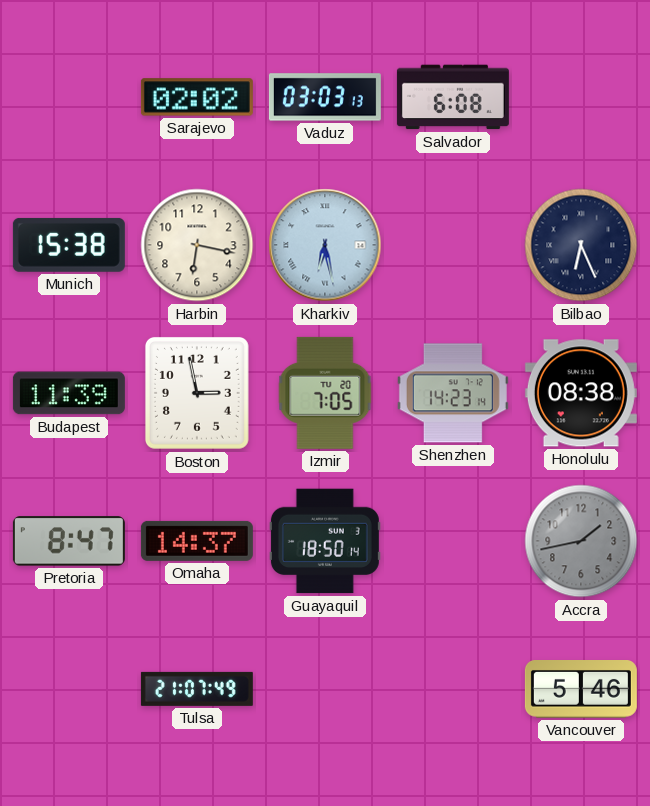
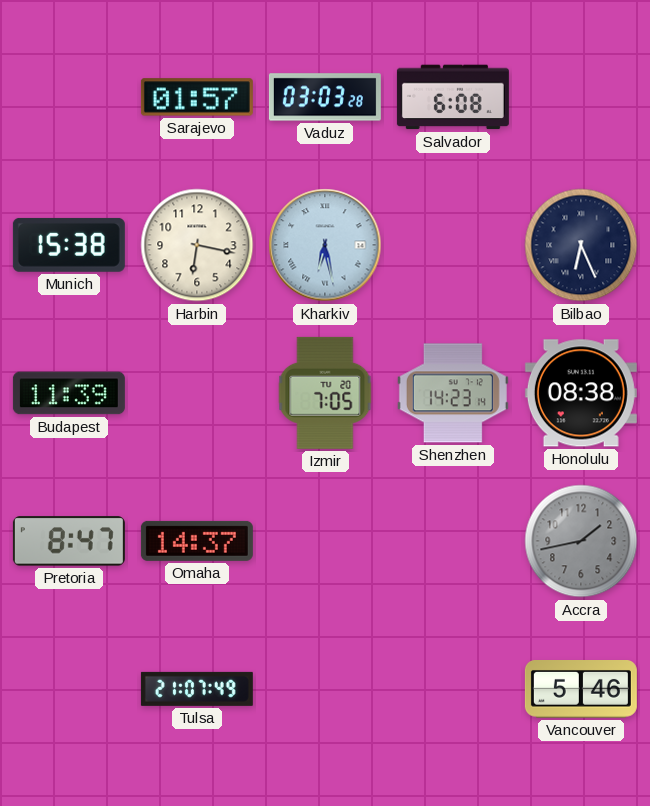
Sarajevo: 02:02 -> 01:57
Vaduz: 03:03:13 -> 03:03:28
Boston: 2:58 -> none
Guayaquil: 18:50 -> none
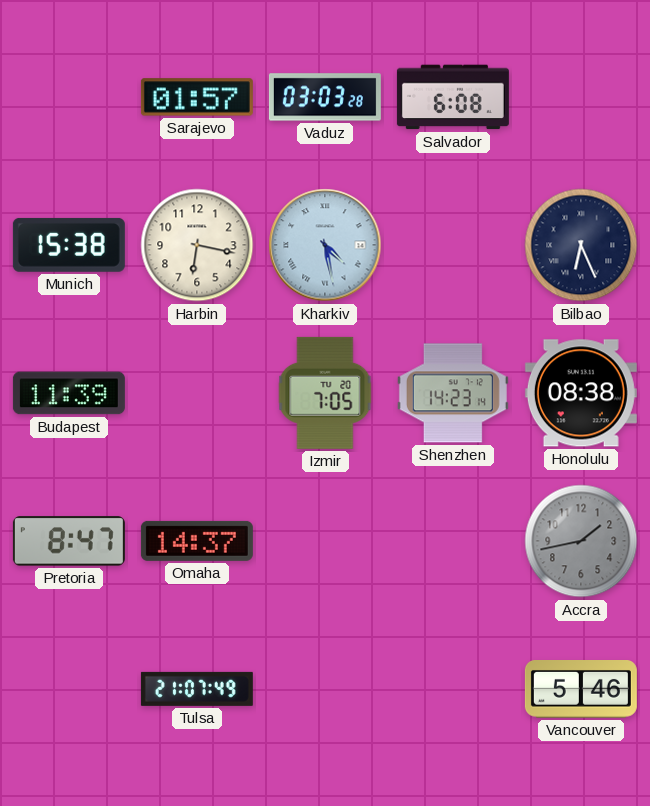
Kharkiv: 6:28 -> 4:28
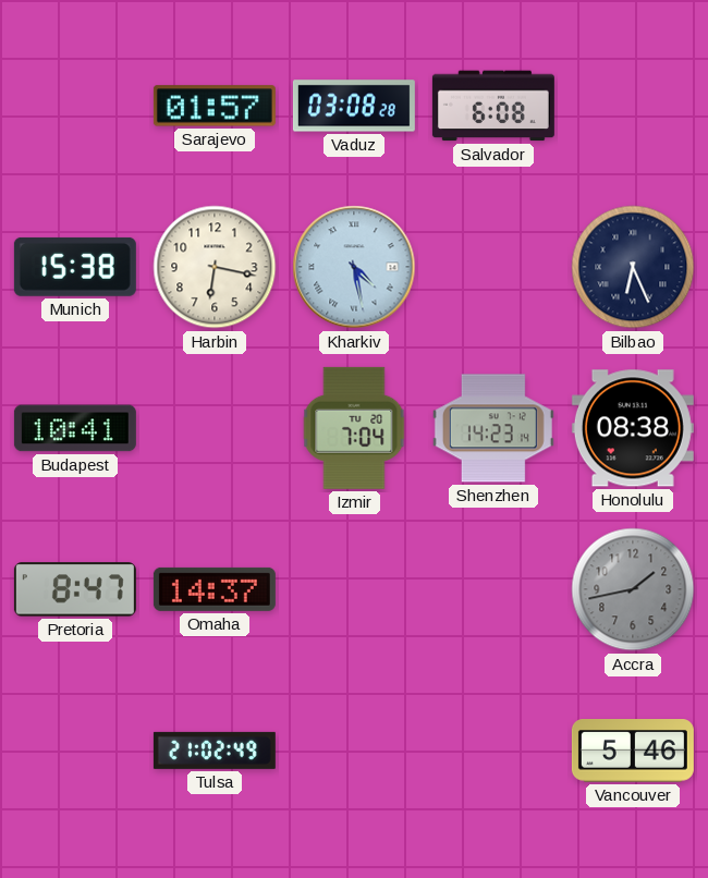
Vaduz: 03:03 -> 03:08
Budapest: 11:39 -> 10:41
Izmir: 7:05 -> 7:04
Tulsa: 21:07 -> 21:02
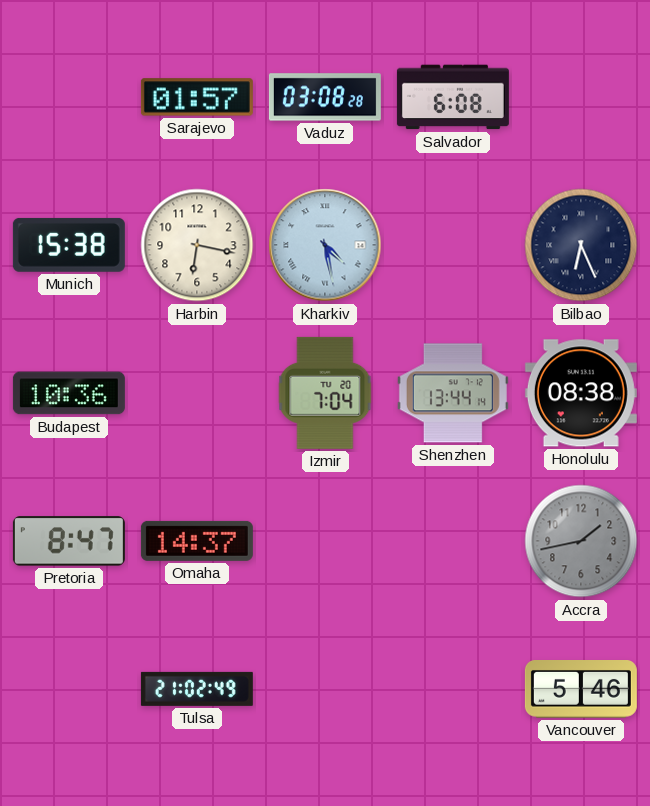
Budapest: 10:41 -> 10:36
Shenzhen: 14:23 -> 13:44
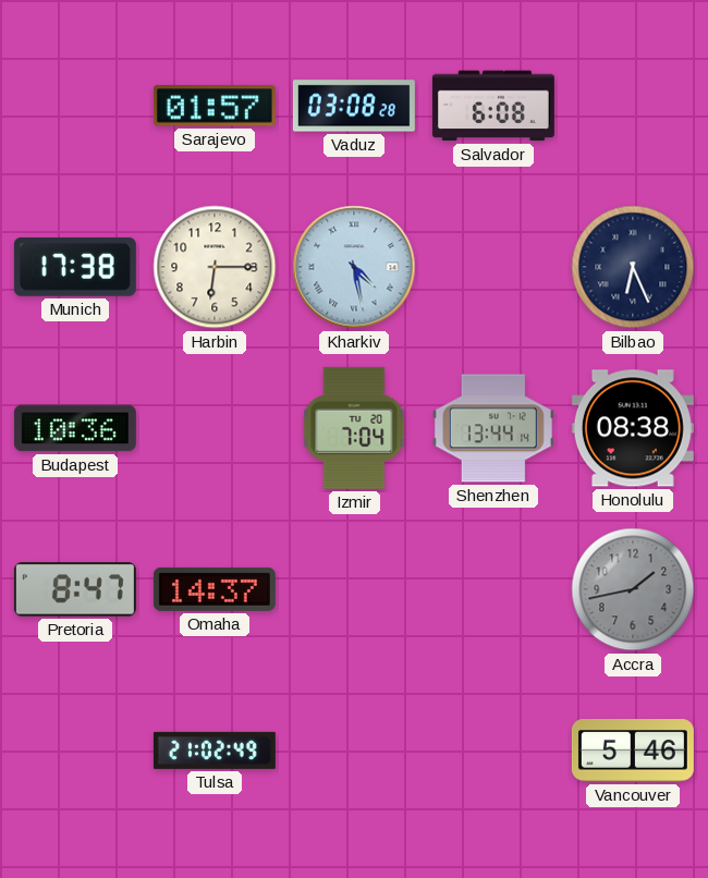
Munich: 15:38 -> 17:38
Harbin: 6:17 -> 6:15
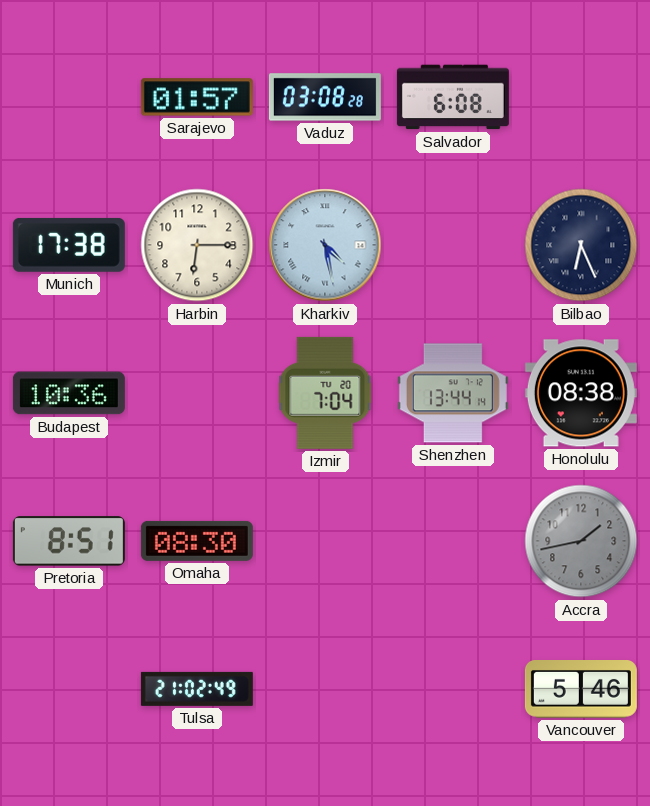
Pretoria: 8:47 -> 8:51
Omaha: 14:37 -> 08:30
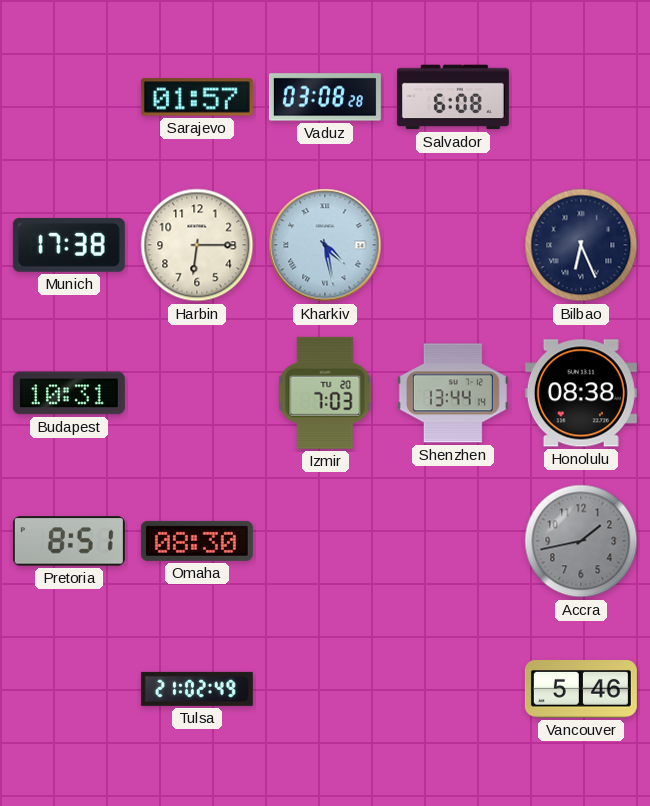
Budapest: 10:36 -> 10:31
Izmir: 7:04 -> 7:03
